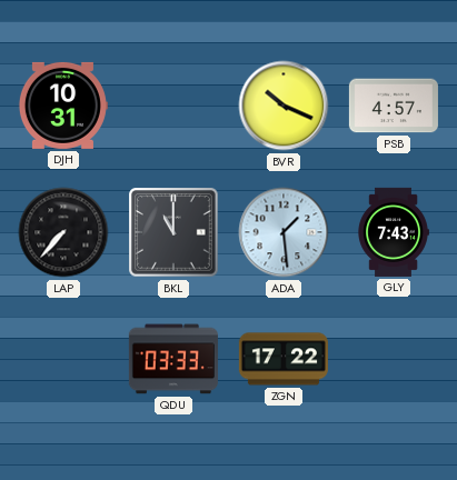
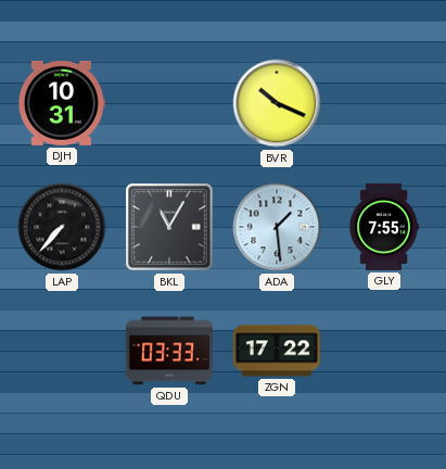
PSB: 4:57 -> none
BKL: 11:00 -> 11:05
GLY: 7:43 -> 7:55
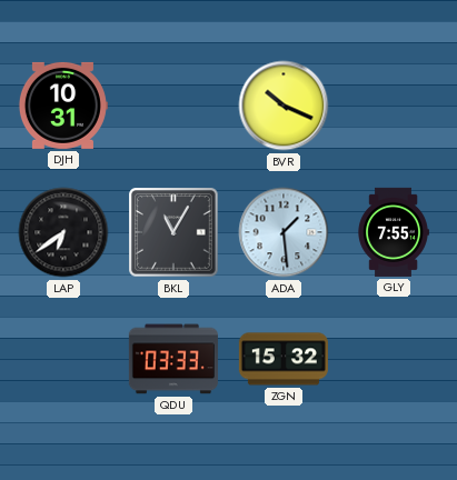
LAP: 7:37 -> 6:39
ZGN: 17:22 -> 15:32
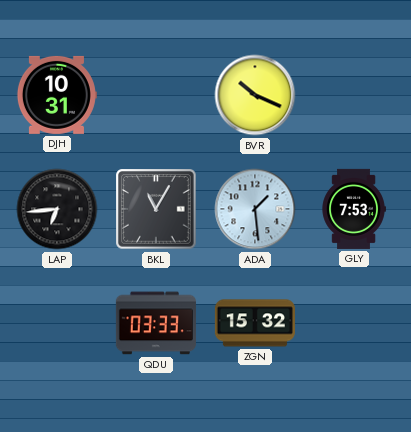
LAP: 6:39 -> 6:44
GLY: 7:55 -> 7:53
